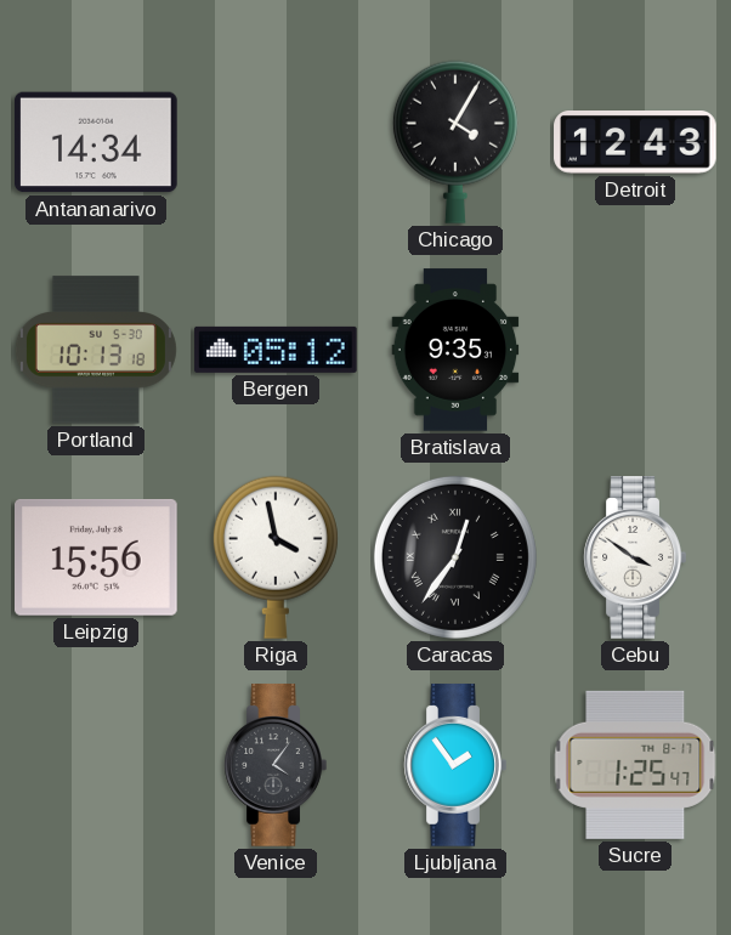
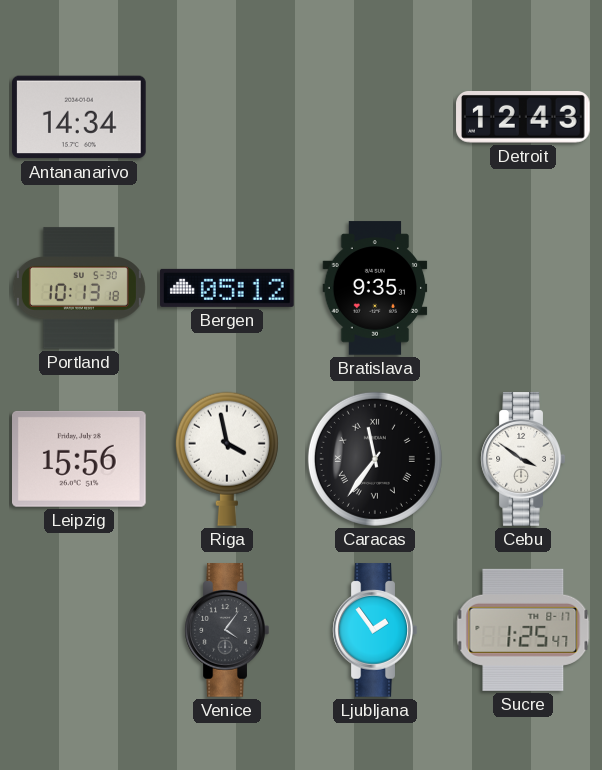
Chicago: 4:05 -> none
Caracas: 12:36 -> 11:36
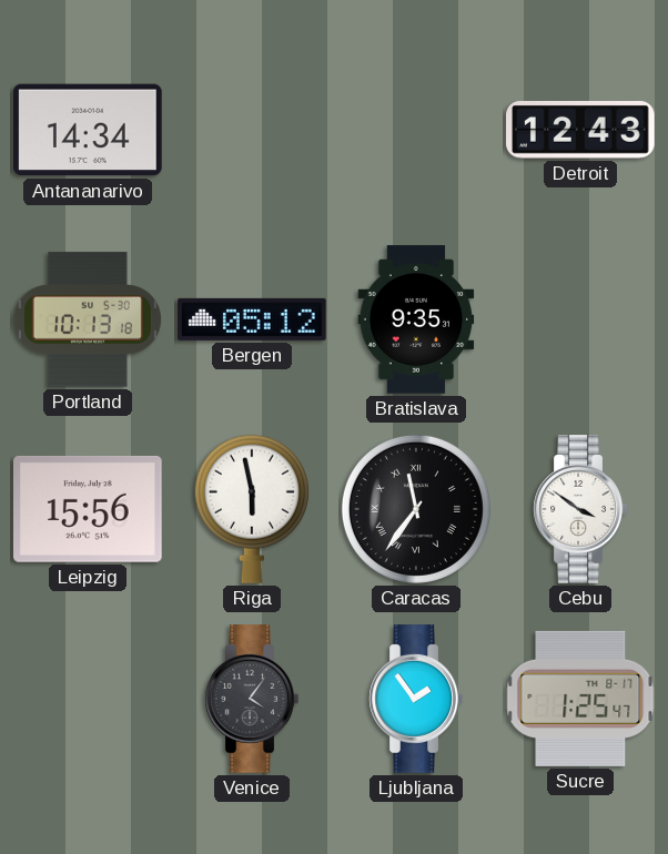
Riga: 3:58 -> 5:58
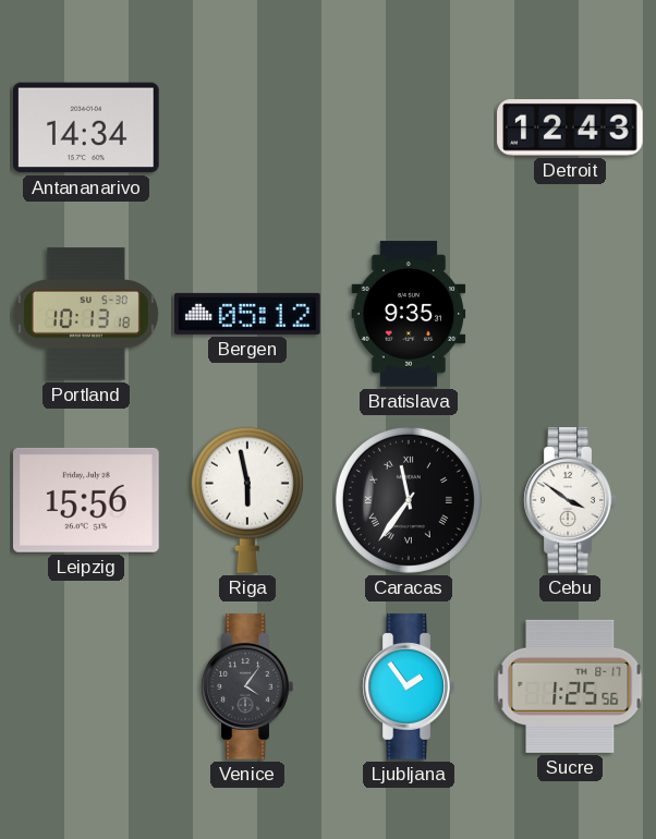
Sucre: 1:25:47 -> 1:25:56
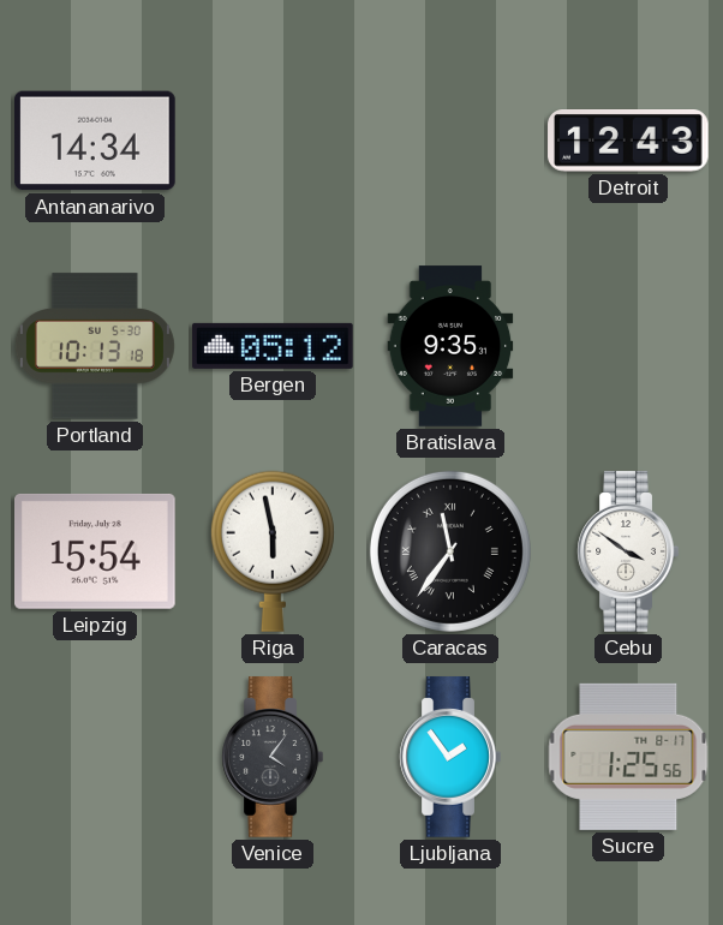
Leipzig: 15:56 -> 15:54
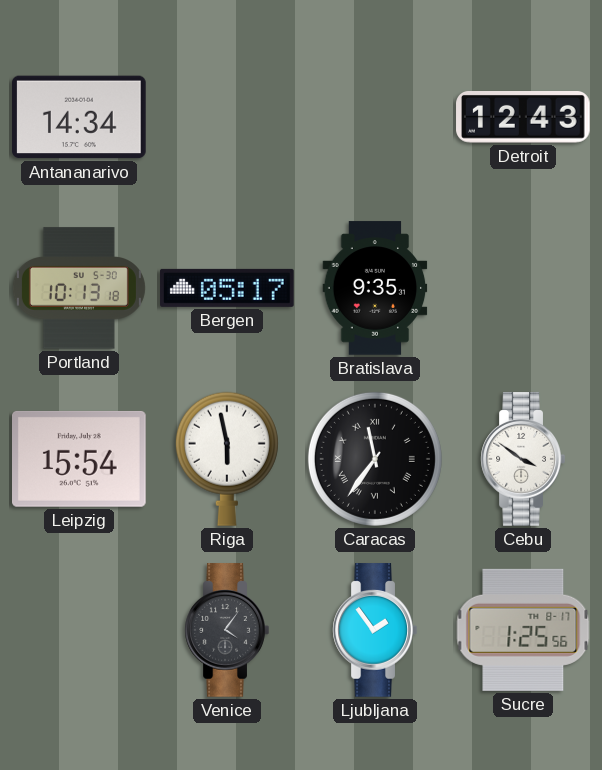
Bergen: 05:12 -> 05:17
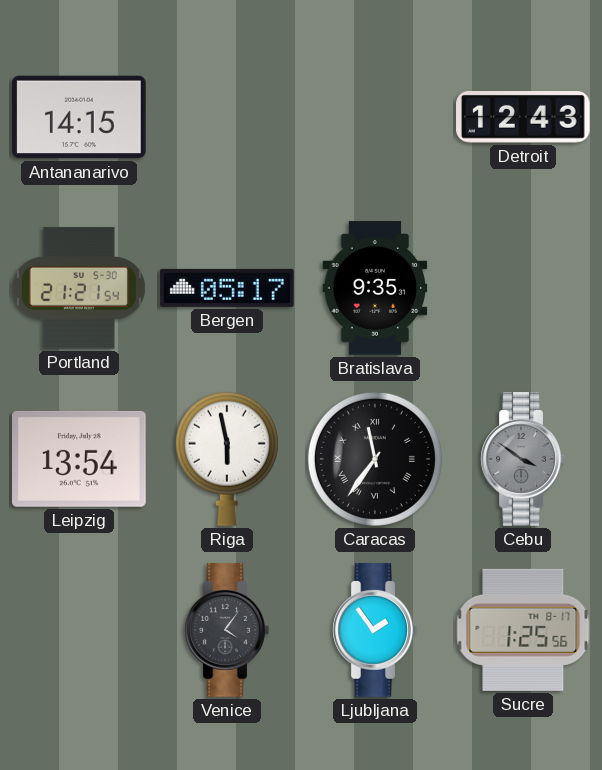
Antananarivo: 14:34 -> 14:15
Portland: 10:13 -> 21:21
Leipzig: 15:54 -> 13:54
Cebu dial: white -> grey
